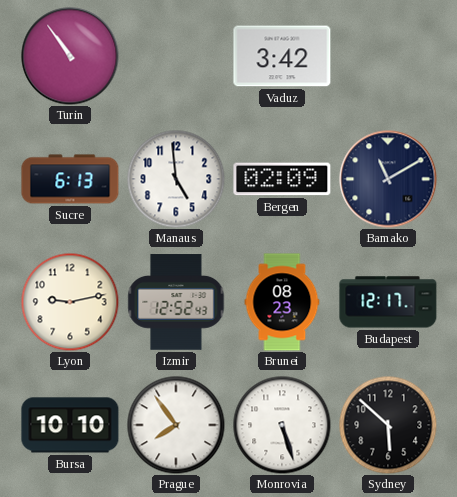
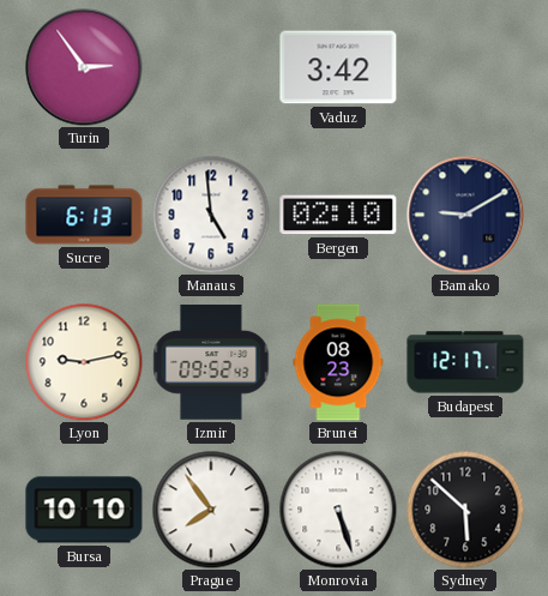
Turin: 10:54 -> 2:54
Bergen: 02:09 -> 02:10
Bamako: 11:10 -> 9:10
Izmir: 12:52 -> 09:52
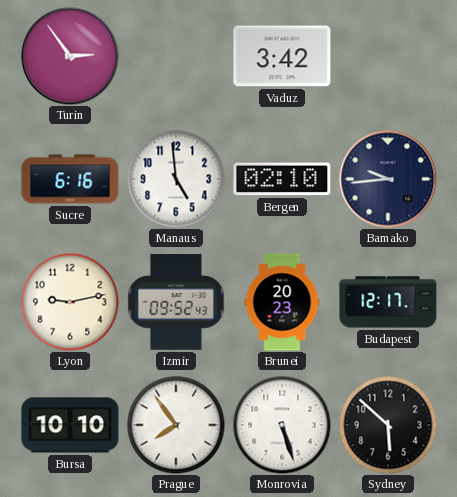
Sucre: 6:13 -> 6:16
Bamako: 9:10 -> 9:44
Brunei: 08:23 -> 20:23
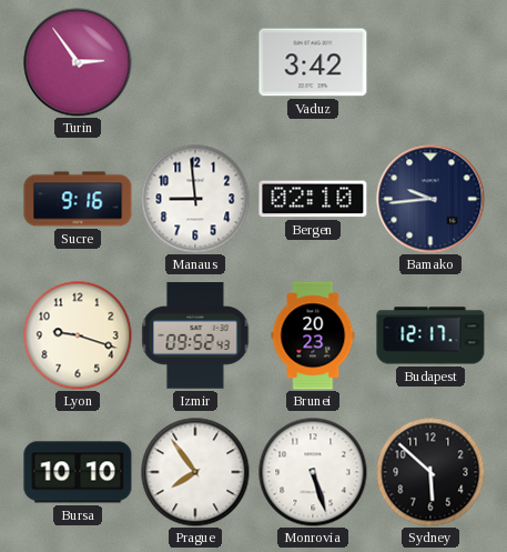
Sucre: 6:16 -> 9:16
Manaus: 4:59 -> 8:59
Lyon: 9:13 -> 9:18
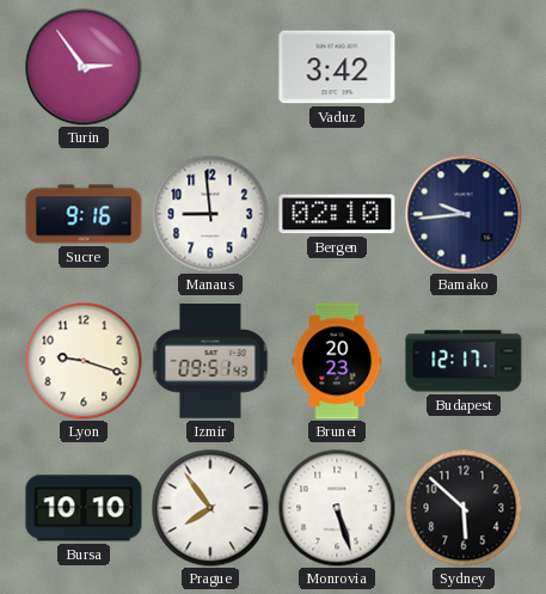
Izmir: 09:52 -> 09:51
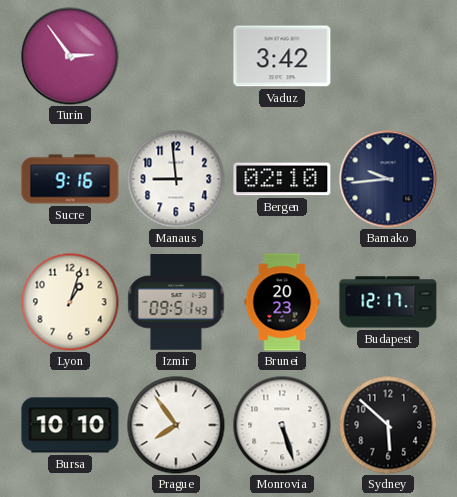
Lyon: 9:18 -> 1:03
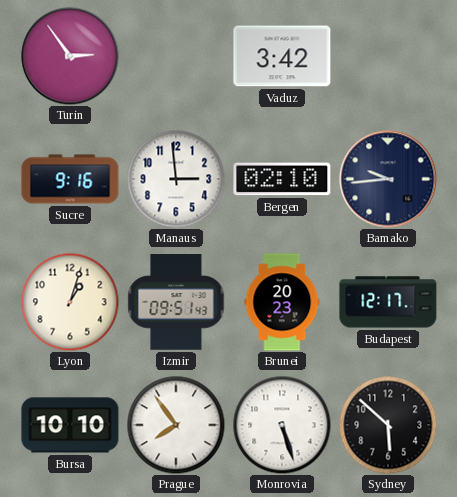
Manaus: 8:59 -> 2:59
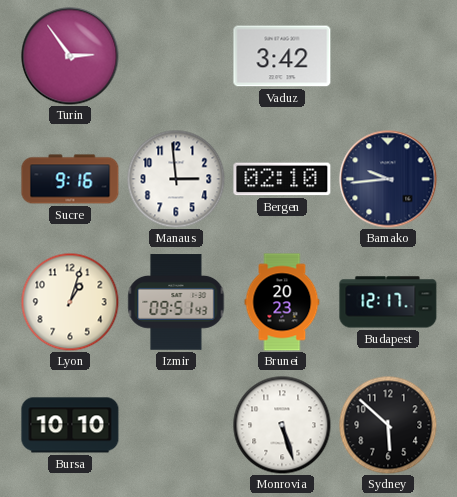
Prague: 7:54 -> none
